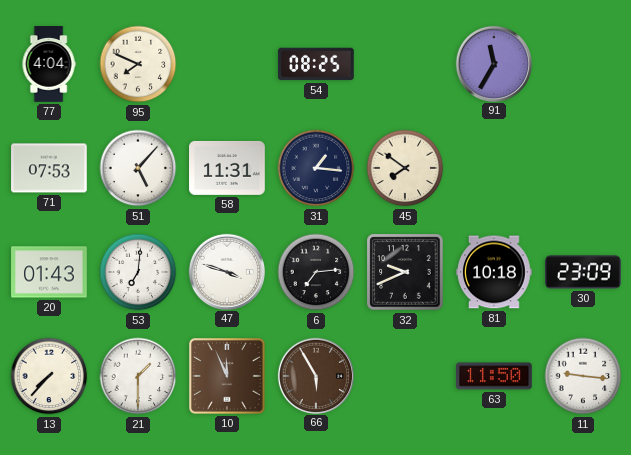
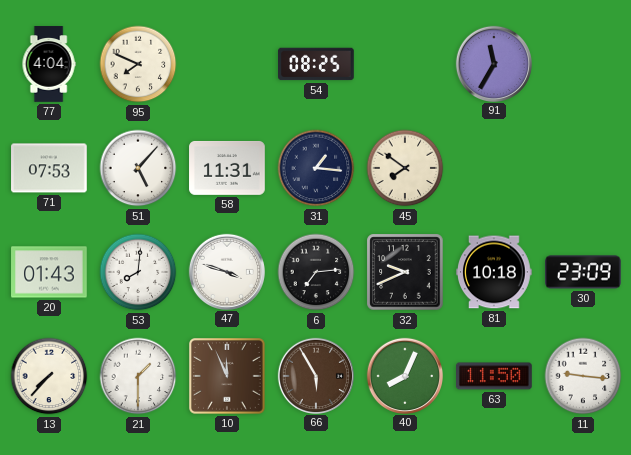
53: 7:01 -> 8:01
40: none -> 8:04
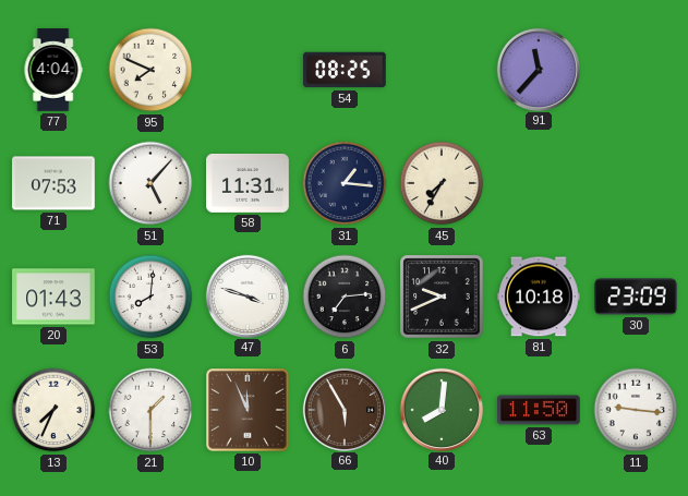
91: 11:35 -> 11:37
45: 7:51 -> 7:35
13: 7:37 -> 7:34
40: 8:04 -> 8:01
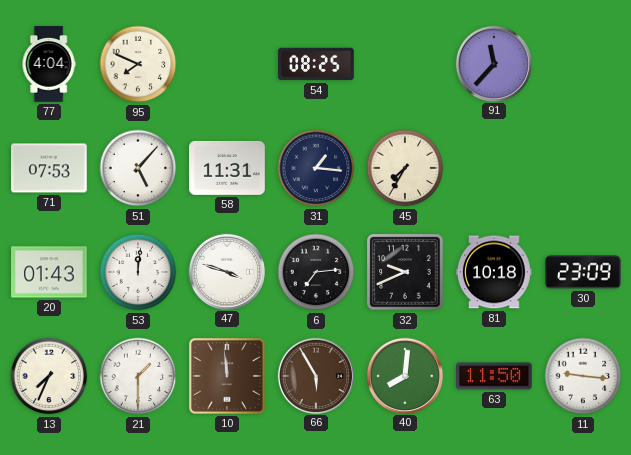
53: 8:01 -> 12:01
10: 11:56 -> 11:59
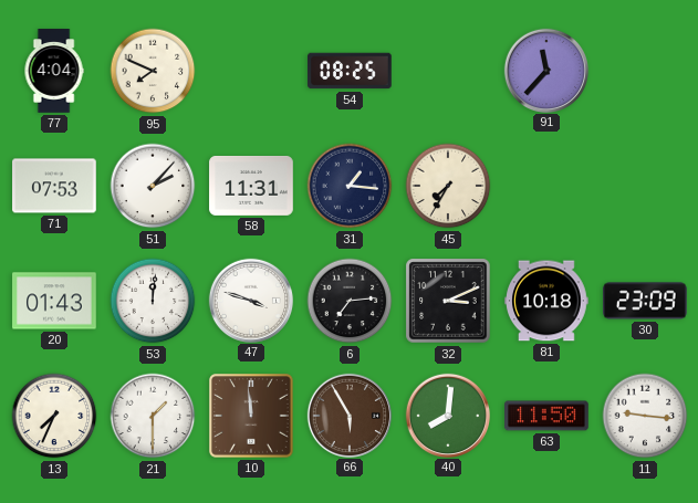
51: 5:07 -> 2:07
32: 9:41 -> 3:11
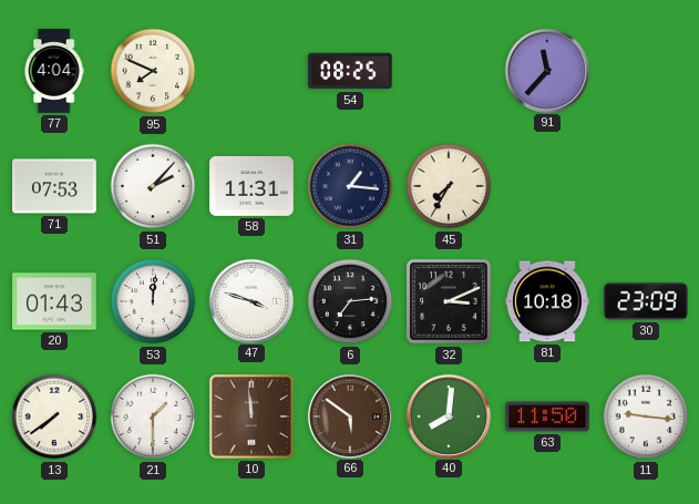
13: 7:34 -> 7:39
66: 5:55 -> 5:51
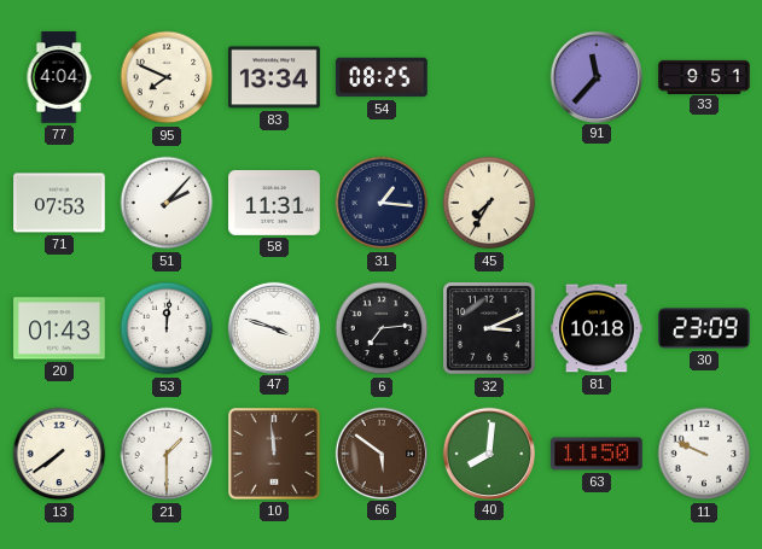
83: none -> 13:34
33: none -> 9:51
11: 9:16 -> 9:49
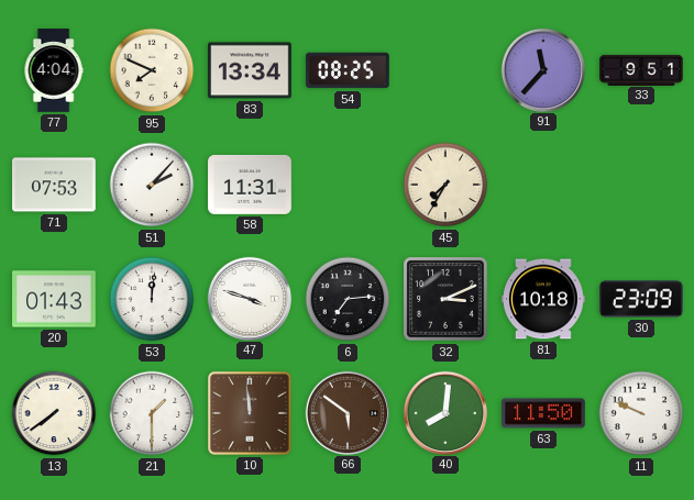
31: 1:16 -> none
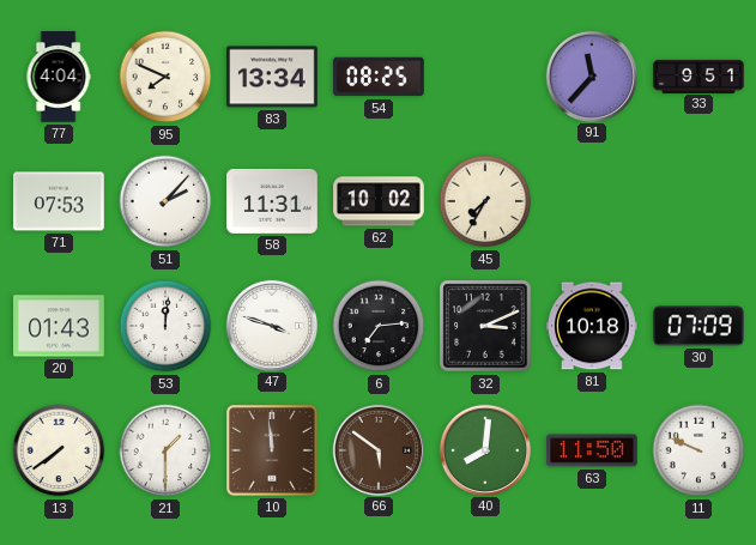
62: none -> 10:02
30: 23:09 -> 07:09
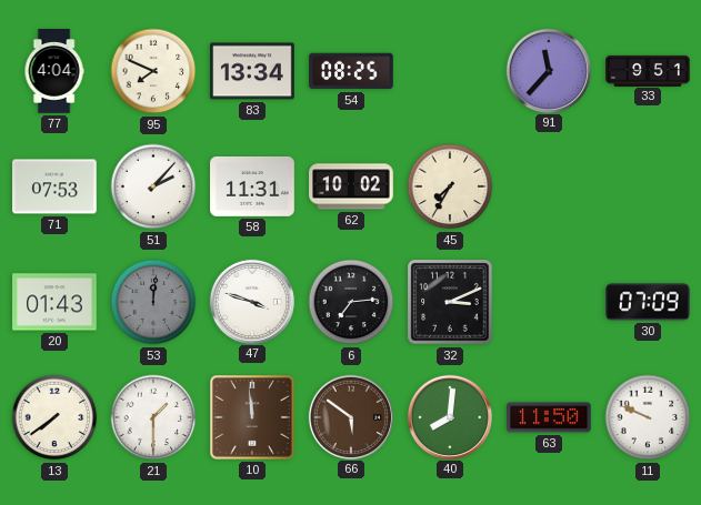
53 dial: white -> grey
81: 10:18 -> none
